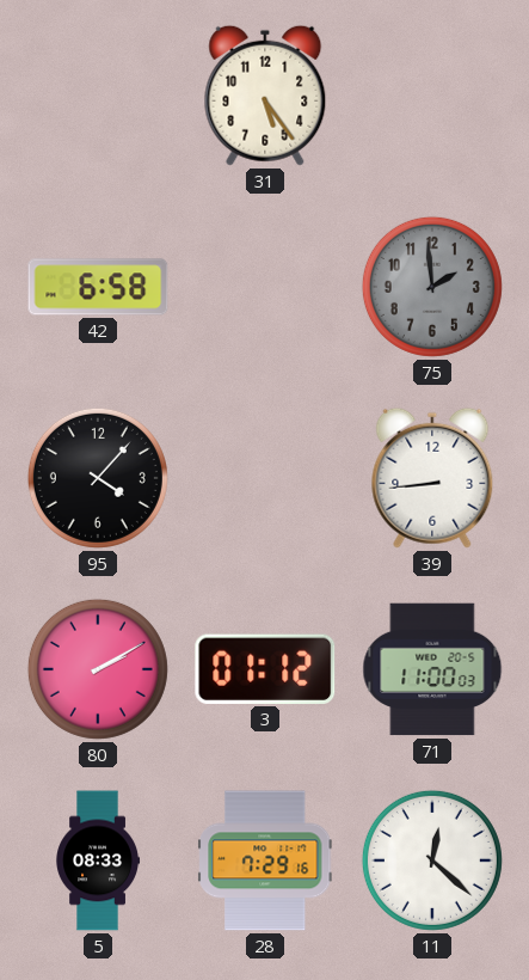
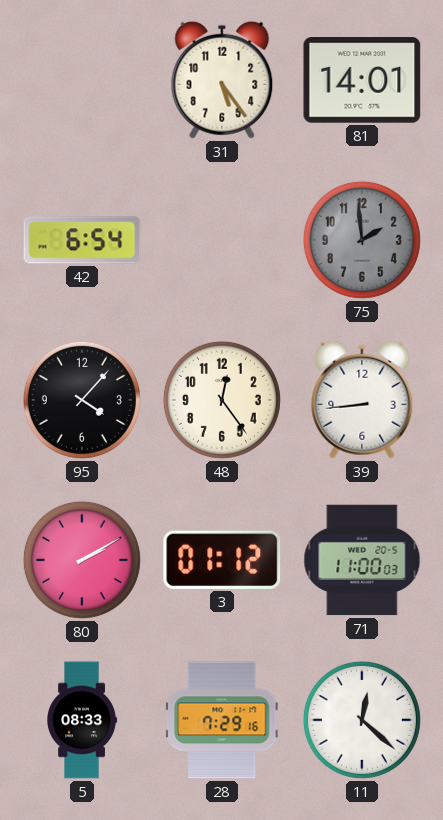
81: none -> 14:01
42: 6:58 -> 6:54
48: none -> 12:24
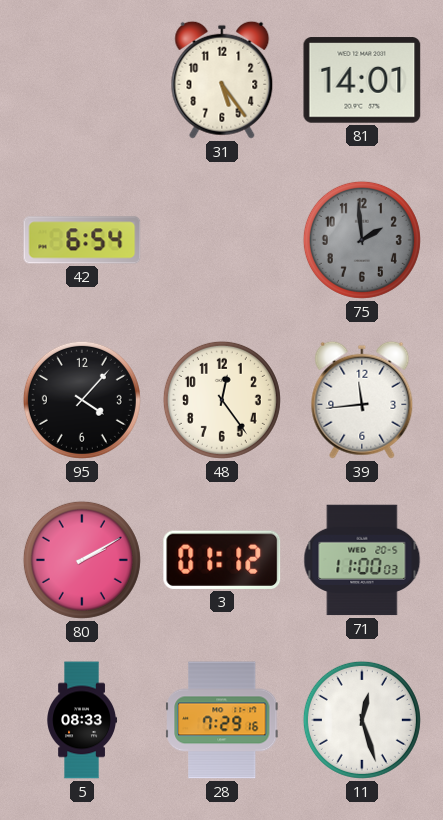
39: 8:44 -> 11:44
11: 12:22 -> 12:27
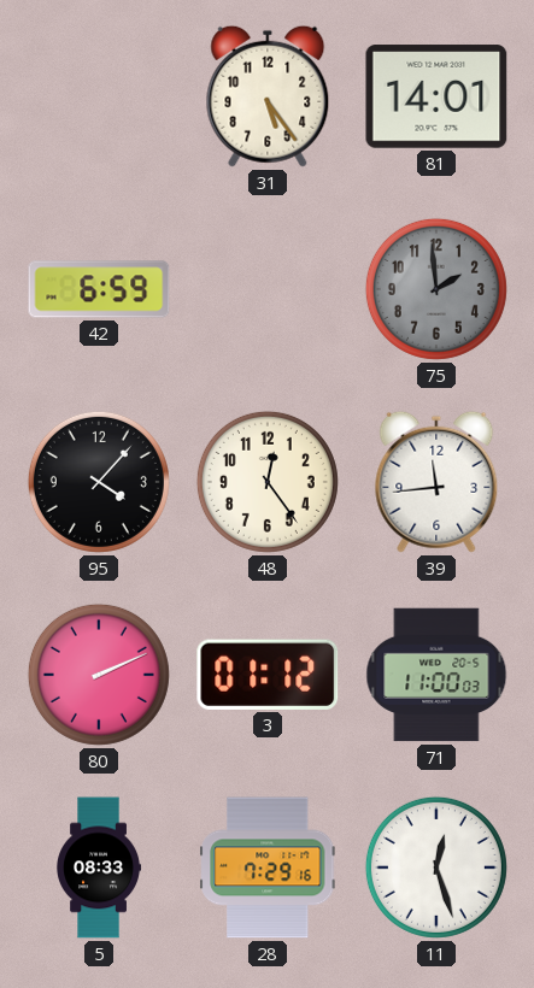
42: 6:54 -> 6:59
80: 2:10 -> 2:11
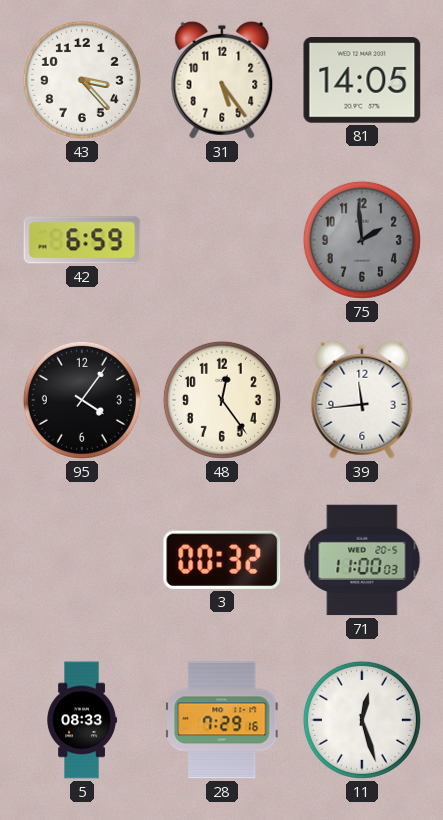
43: none -> 3:23
81: 14:01 -> 14:05
95: 4:07 -> 4:06
80: 2:11 -> none
3: 01:12 -> 00:32
